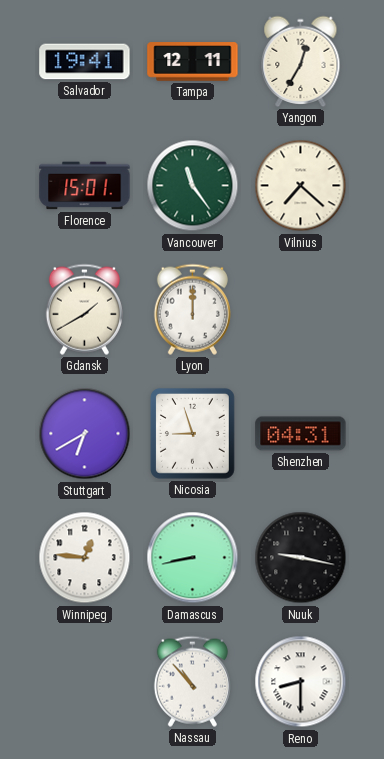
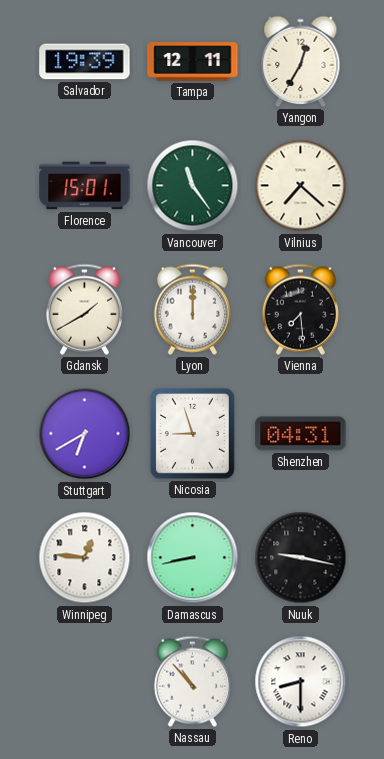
Salvador: 19:41 -> 19:39
Vienna: none -> 7:29
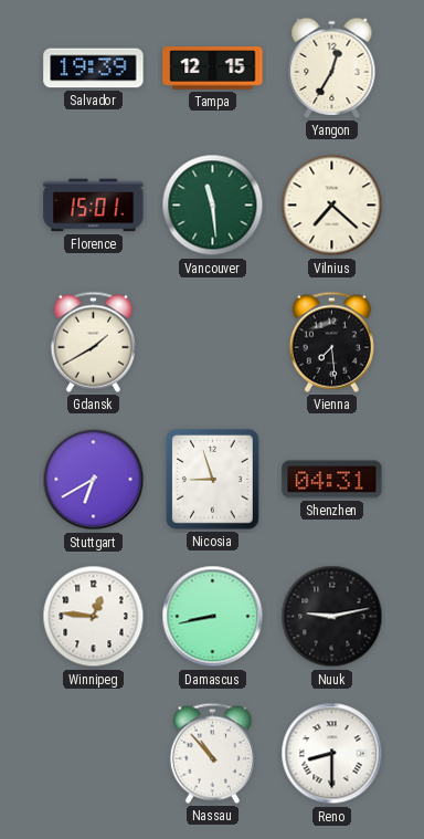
Tampa: 12:11 -> 12:15
Vancouver: 11:24 -> 11:29
Lyon: 12:00 -> none
Nuuk: 9:17 -> 9:13
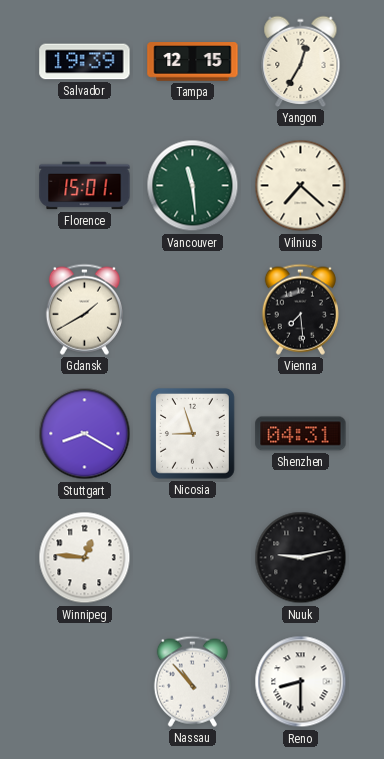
Stuttgart: 6:40 -> 8:20
Damascus: 8:43 -> none
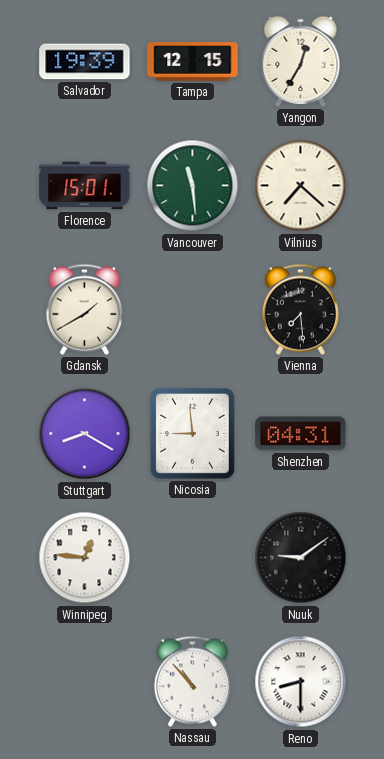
Nicosia: 8:57 -> 8:59
Nuuk: 9:13 -> 9:09
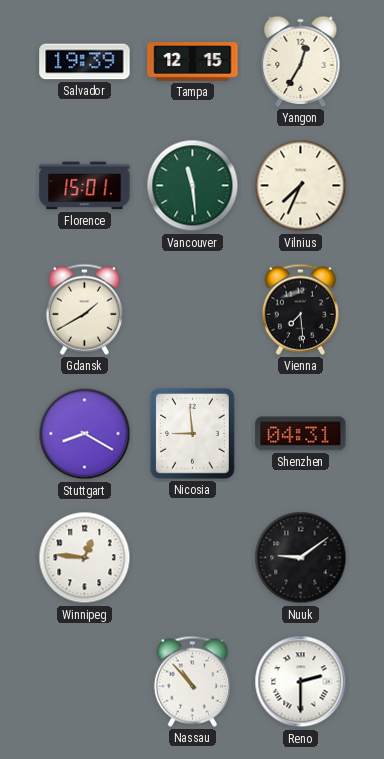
Vilnius: 7:22 -> 7:34
Reno: 8:30 -> 2:30
